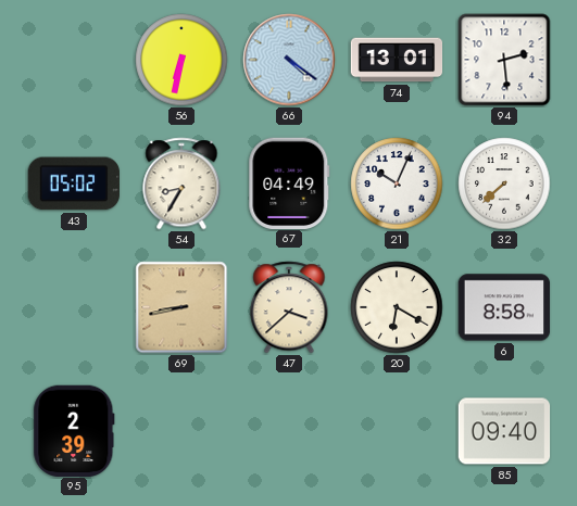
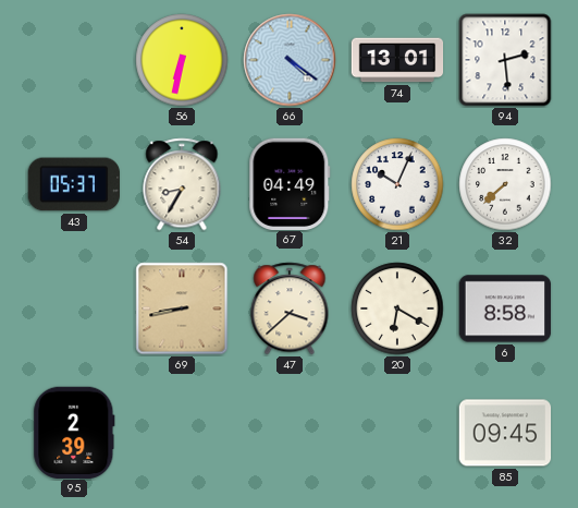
43: 05:02 -> 05:37
85: 09:40 -> 09:45
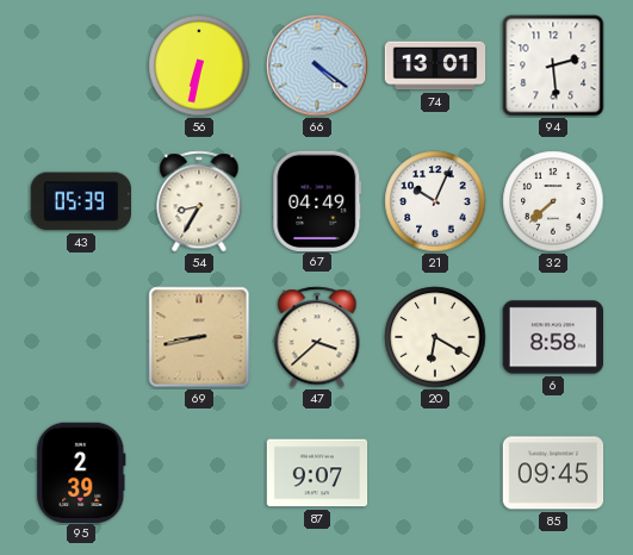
43: 05:37 -> 05:39
87: none -> 9:07
